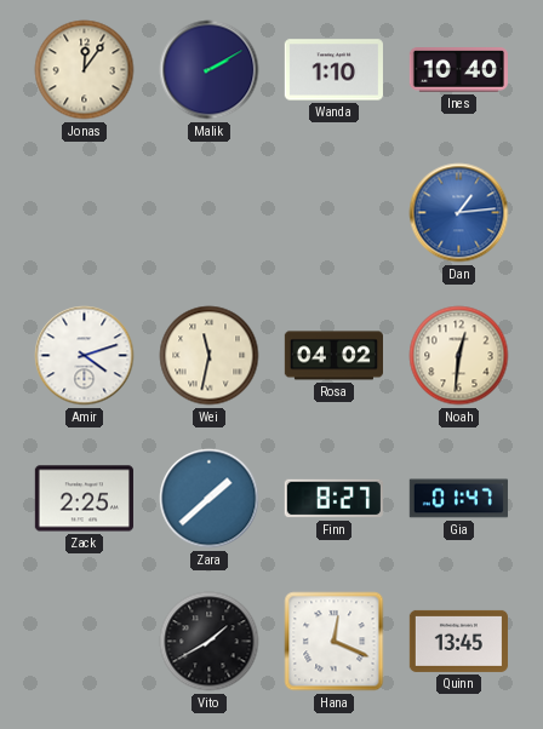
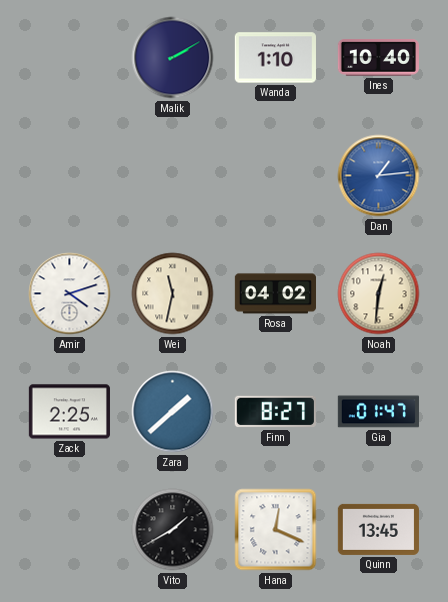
Jonas: 12:06 -> none
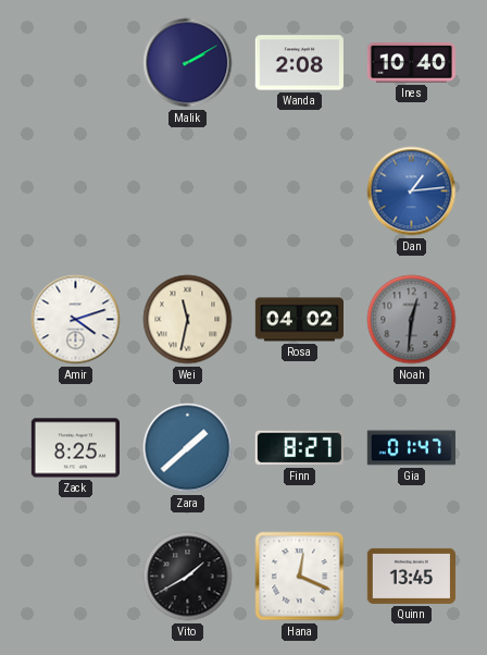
Wanda: 1:10 -> 2:08
Noah dial: cream -> grey
Zack: 2:25 -> 8:25
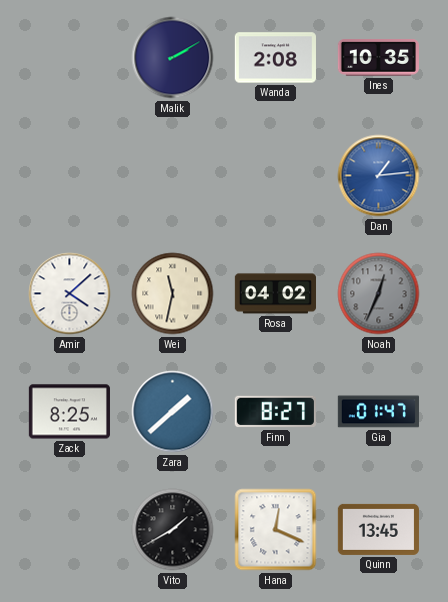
Ines: 10:40 -> 10:35
Amir: 4:12 -> 4:08
Noah: 12:31 -> 12:34
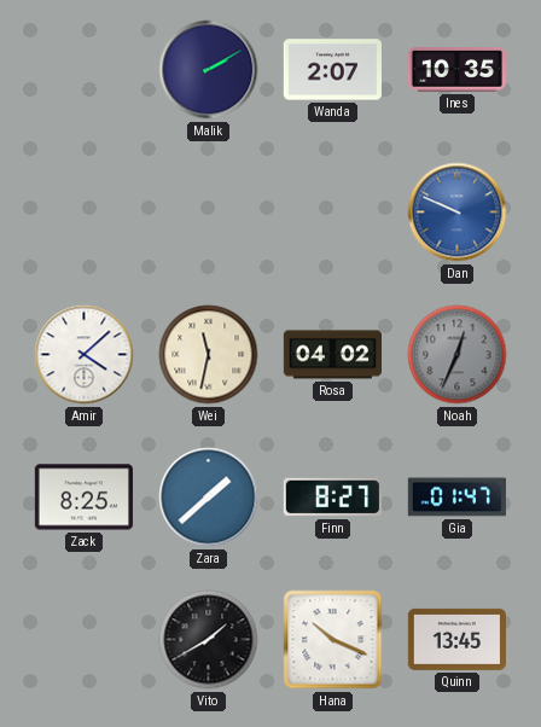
Wanda: 2:08 -> 2:07
Dan: 1:14 -> 9:49
Hana: 12:19 -> 10:19
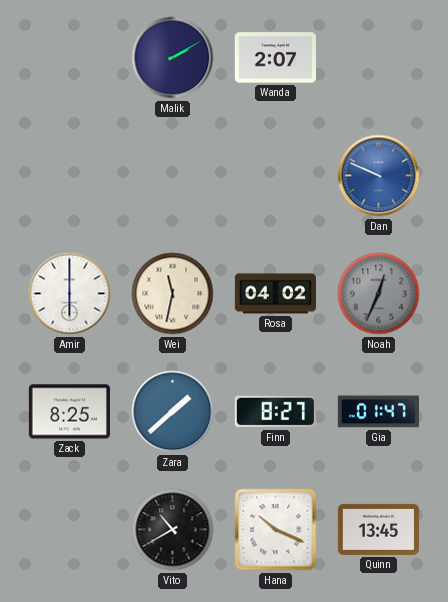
Ines: 10:35 -> none
Amir: 4:08 -> 6:00
Vito: 1:40 -> 10:40
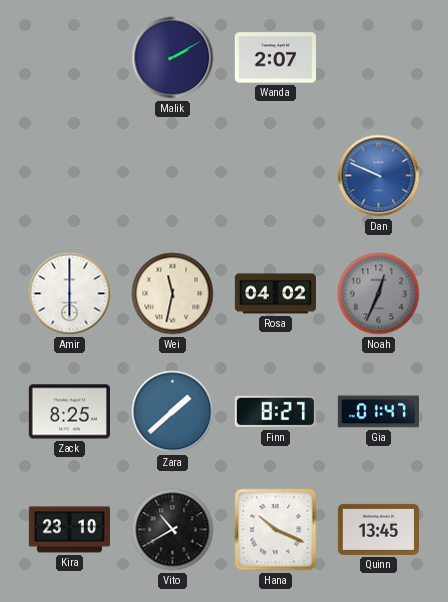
Kira: none -> 23:10
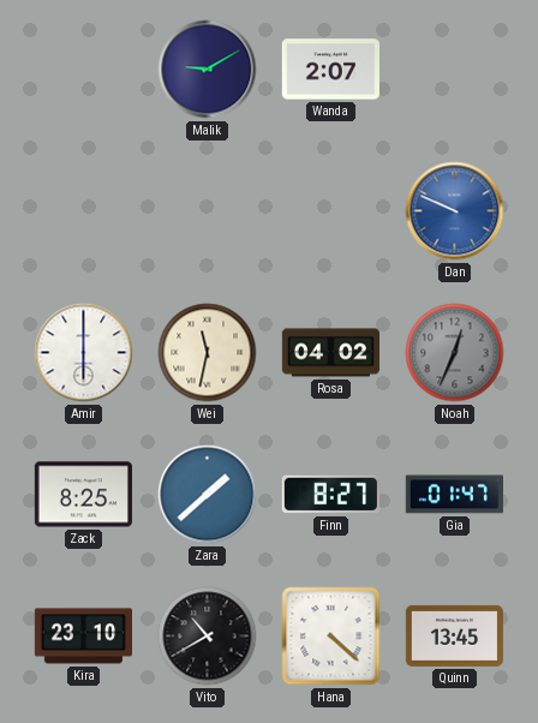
Malik: 2:10 -> 9:10
Hana: 10:19 -> 4:22
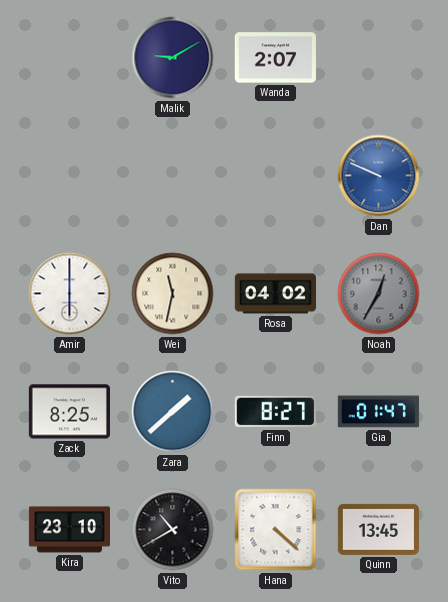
Noah: 12:34 -> 12:35
